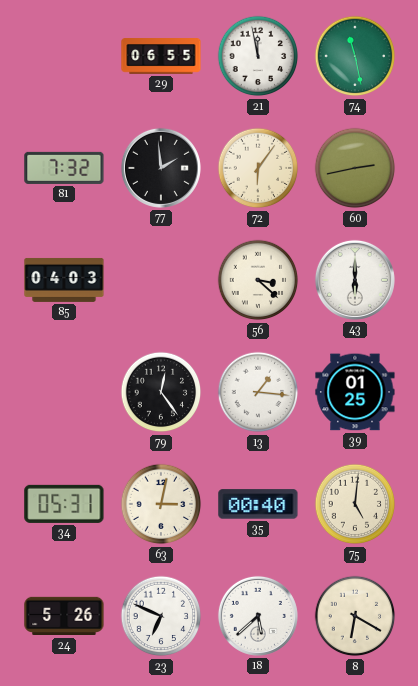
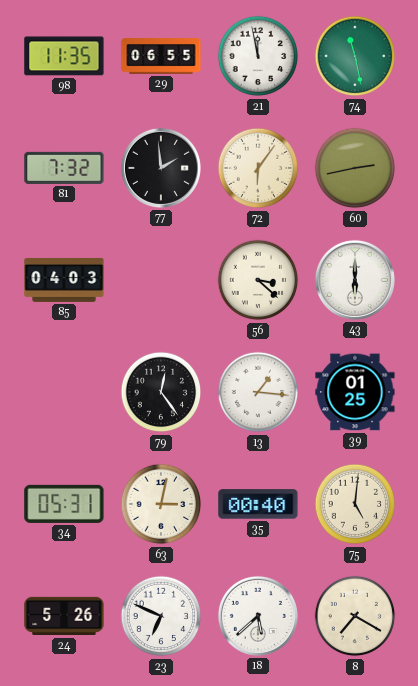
98: none -> 11:35
8: 6:20 -> 7:20
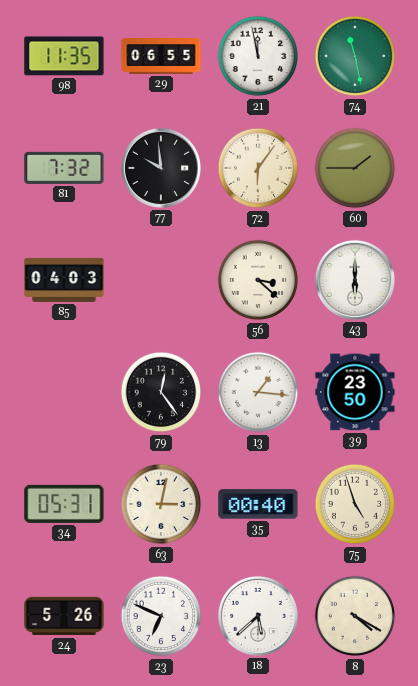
77: 1:59 -> 9:59
60: 2:43 -> 1:45
39: 01:25 -> 23:50
75: 5:01 -> 4:57
8: 7:20 -> 4:20
